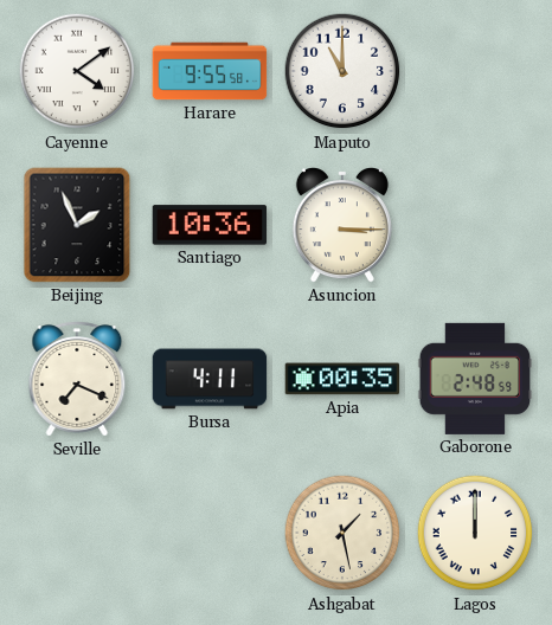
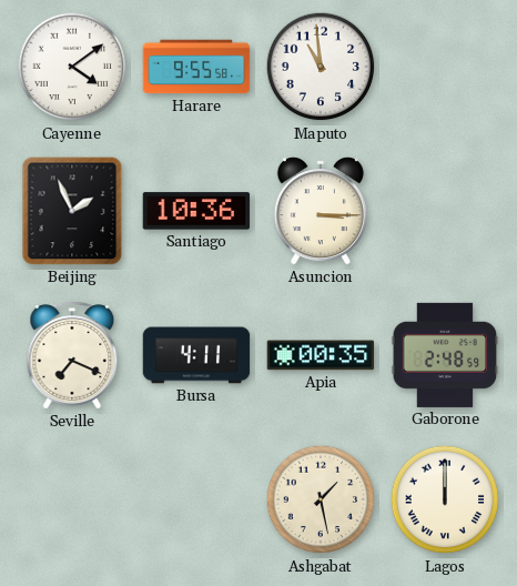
Maputo: 11:00 -> 10:59
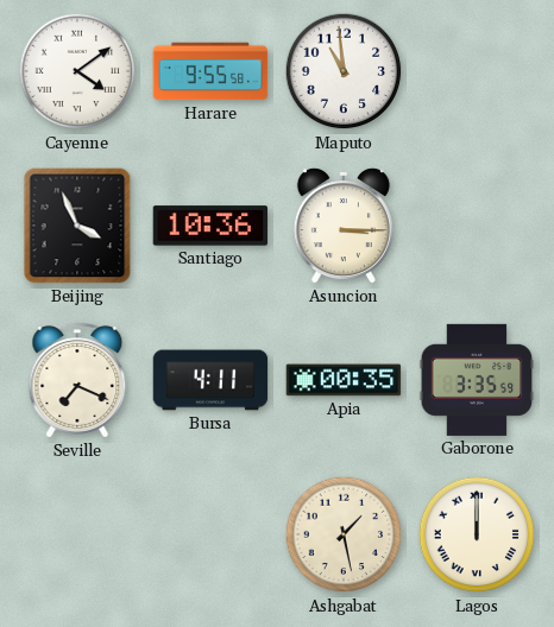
Beijing: 1:56 -> 3:56
Gaborone: 2:48 -> 3:35
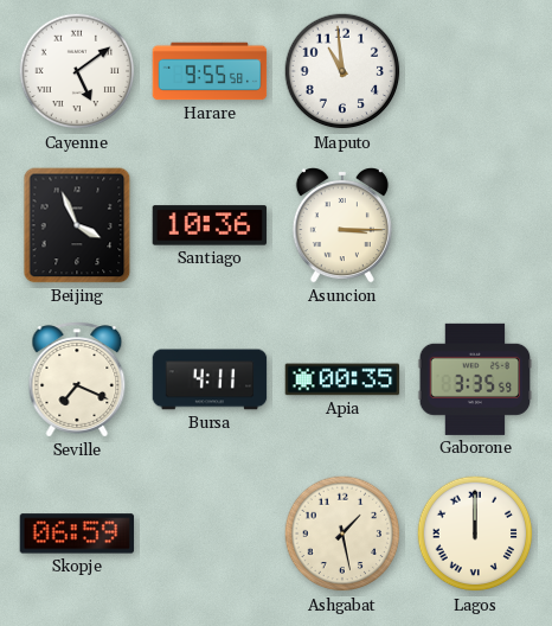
Cayenne: 4:09 -> 5:09
Skopje: none -> 06:59
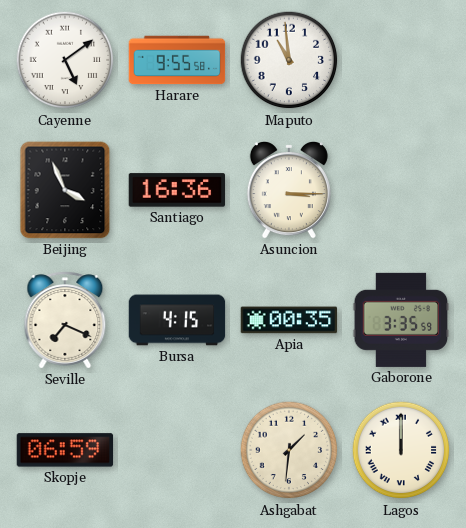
Santiago: 10:36 -> 16:36
Bursa: 4:11 -> 4:15
Ashgabat: 1:28 -> 1:31
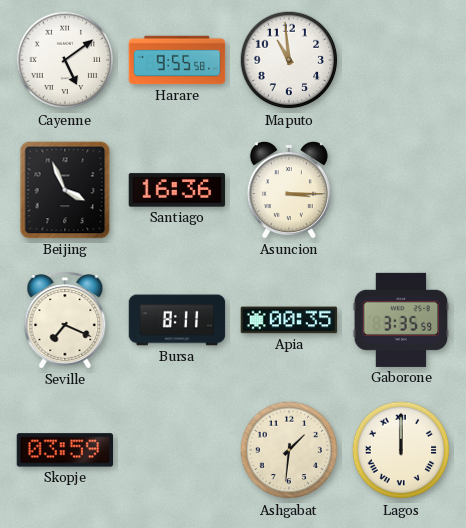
Bursa: 4:15 -> 8:11
Skopje: 06:59 -> 03:59
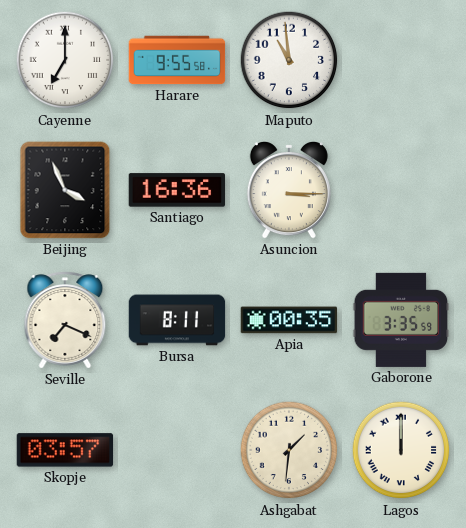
Cayenne: 5:09 -> 7:00
Skopje: 03:59 -> 03:57
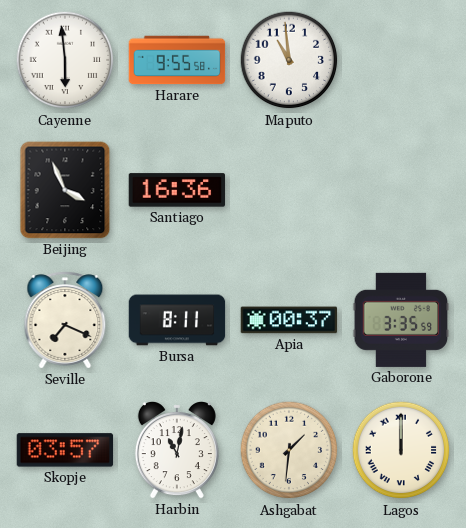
Cayenne: 7:00 -> 5:59
Asuncion: 3:15 -> none
Apia: 00:35 -> 00:37
Harbin: none -> 11:02
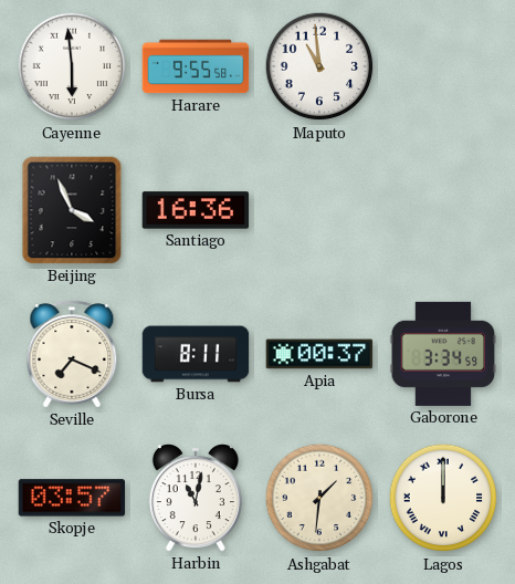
Gaborone: 3:35 -> 3:34
